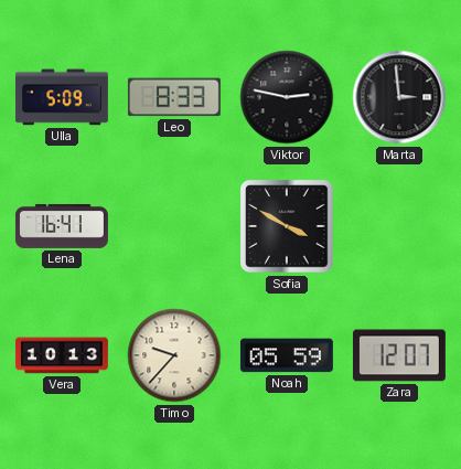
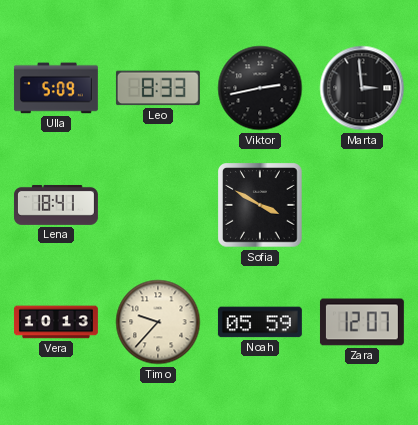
Viktor: 2:47 -> 2:43
Lena: 16:41 -> 18:41
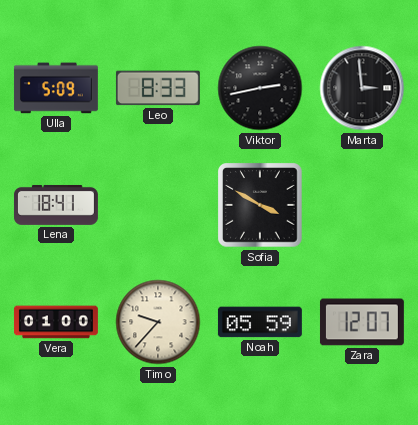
Vera: 10:13 -> 01:00
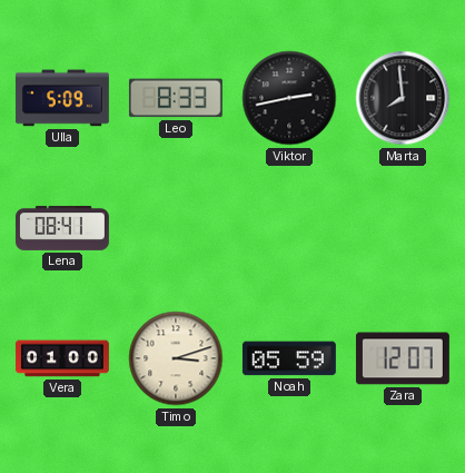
Marta: 2:59 -> 7:59
Lena: 18:41 -> 08:41
Sofia: 3:50 -> none
Timo: 9:37 -> 3:12
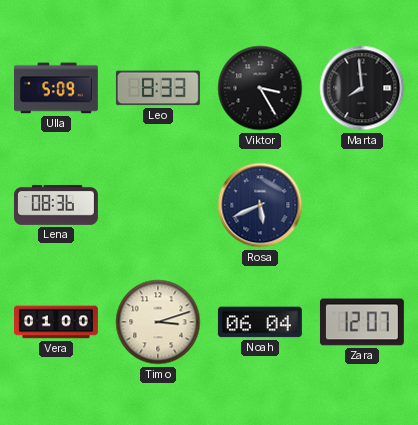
Viktor: 2:43 -> 3:25
Lena: 08:41 -> 08:36
Rosa: none -> 5:41
Noah: 05:59 -> 06:04
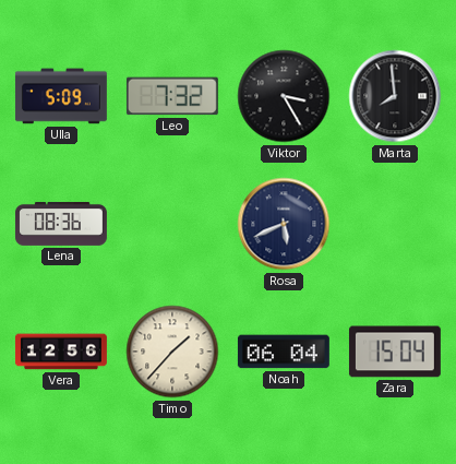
Leo: 8:33 -> 7:32
Vera: 01:00 -> 12:56
Timo: 3:12 -> 1:37
Zara: 12:07 -> 15:04
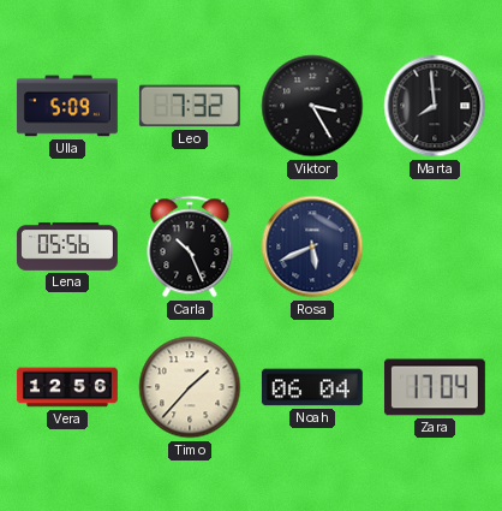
Lena: 08:36 -> 05:56
Carla: none -> 10:26
Zara: 15:04 -> 17:04
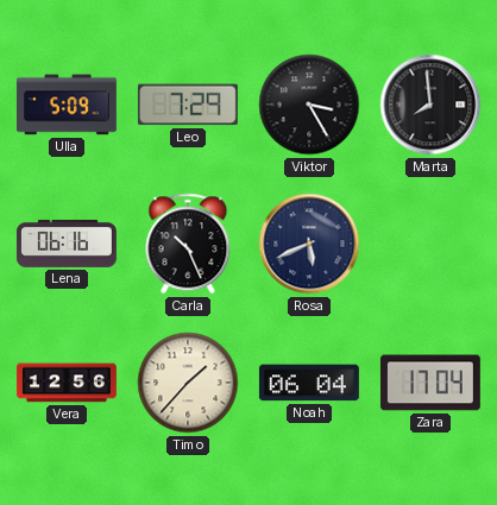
Leo: 7:32 -> 7:29
Lena: 05:56 -> 06:16
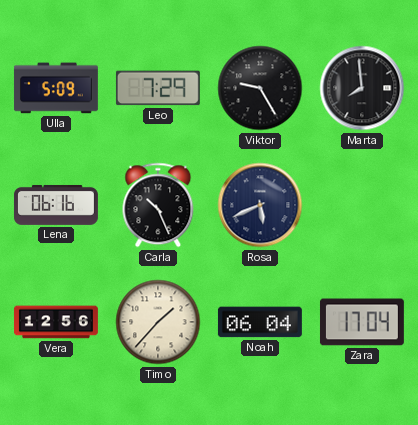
Viktor: 3:25 -> 9:25
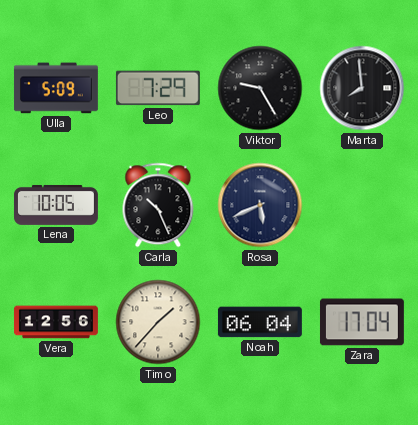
Lena: 06:16 -> 10:05
